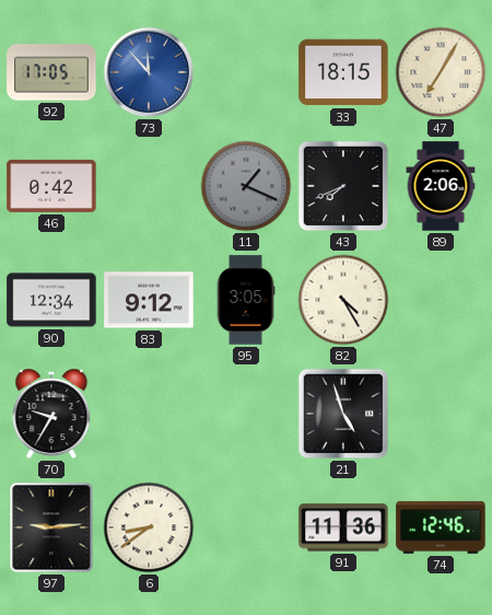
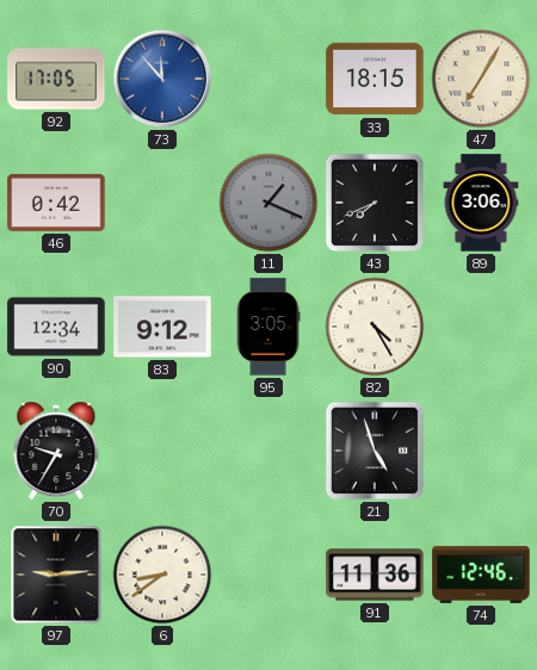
89: 2:06 -> 3:06
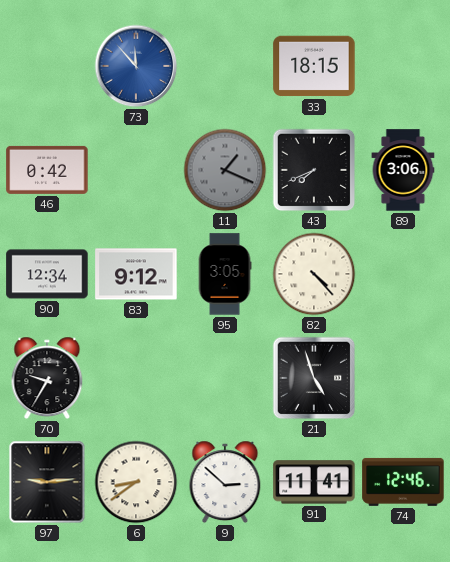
92: 17:05 -> none
47: 7:05 -> none
82: 4:25 -> 4:23
9: none -> 2:52
91: 11:36 -> 11:41
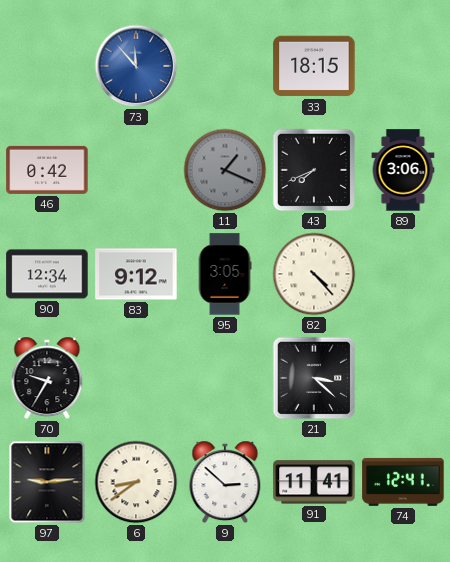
21: 4:57 -> 3:22
74: 12:46 -> 12:41
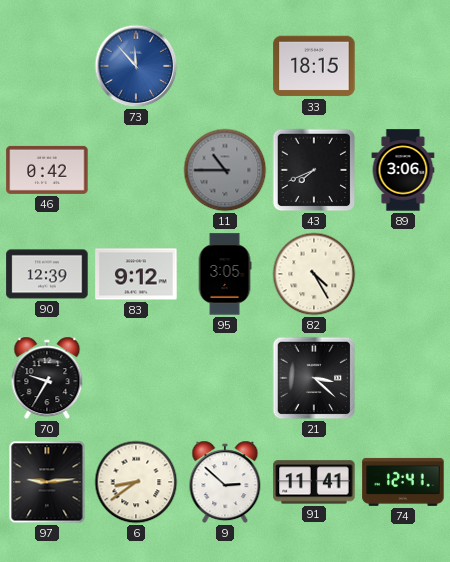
11: 1:19 -> 10:45
90: 12:34 -> 12:39
82: 4:23 -> 4:25
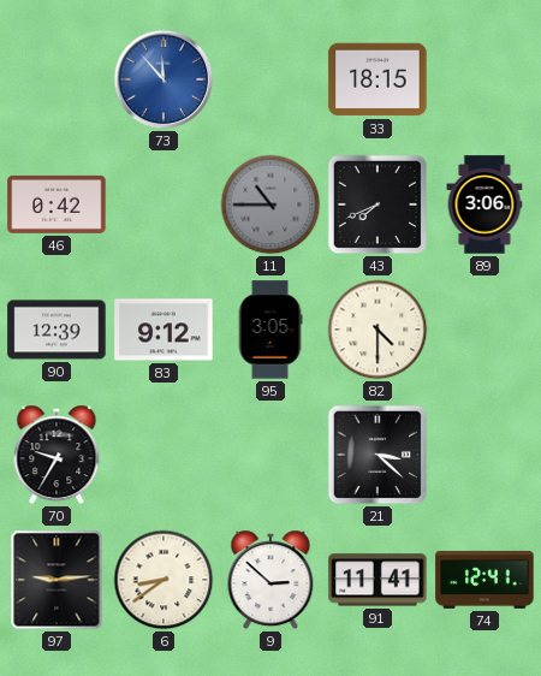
82: 4:25 -> 4:30
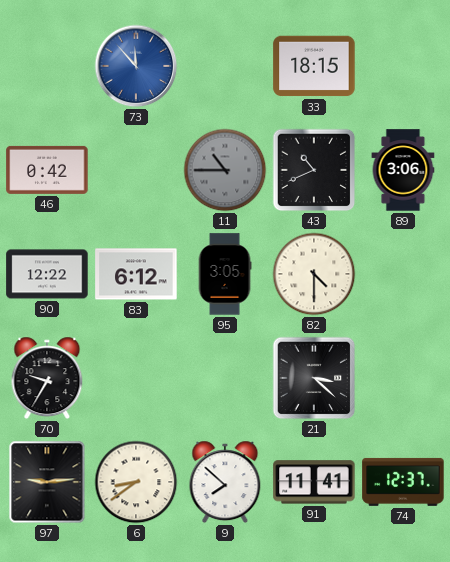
43: 7:41 -> 10:41
90: 12:39 -> 12:22
83: 9:12 -> 6:12
9: 2:52 -> 7:52
74: 12:41 -> 12:37
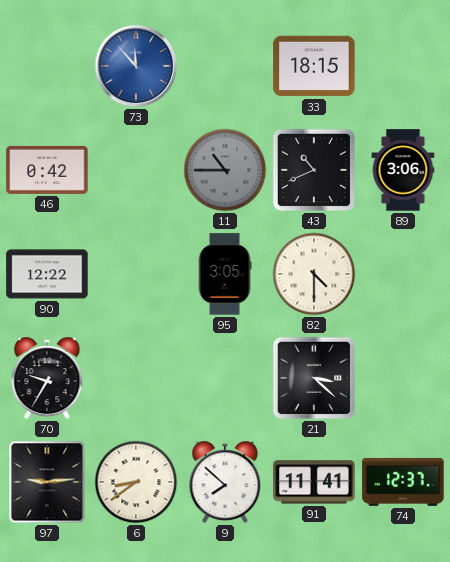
83: 6:12 -> none
